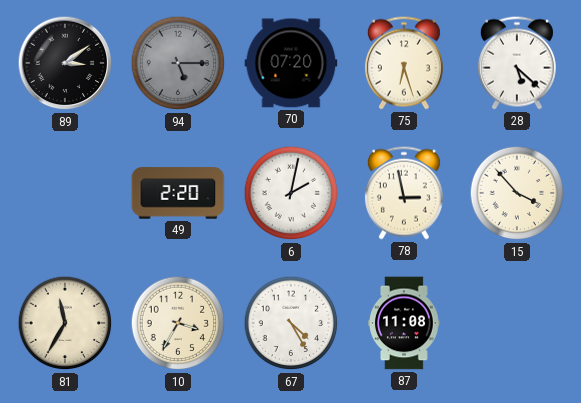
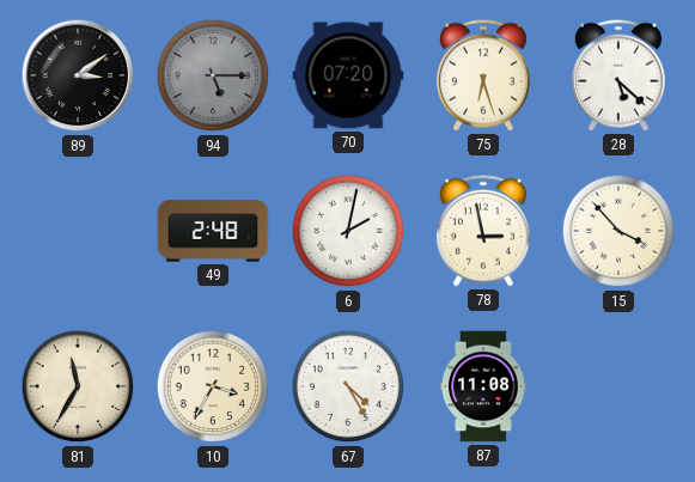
49: 2:20 -> 2:48
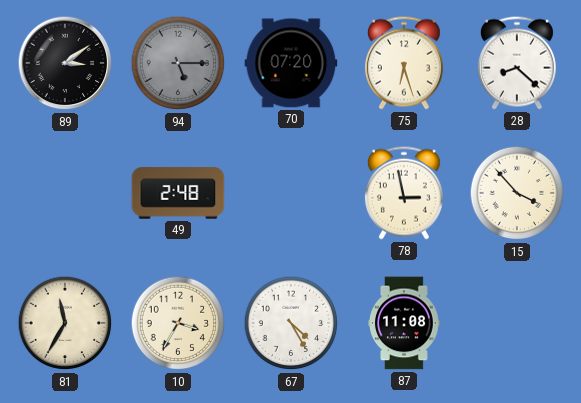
28: 5:22 -> 8:22
6: 2:02 -> none
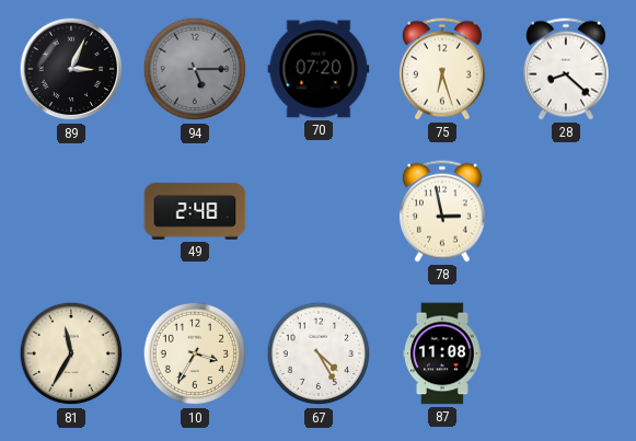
89: 3:09 -> 3:04
15: 3:53 -> none
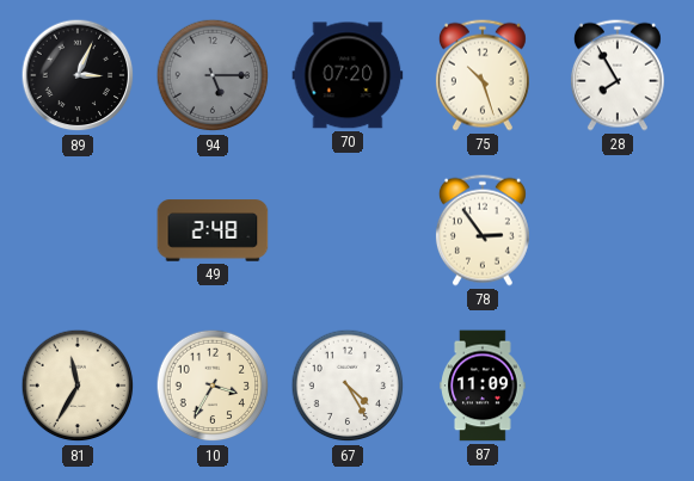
75: 6:27 -> 10:27
28: 8:22 -> 7:55
78: 2:58 -> 2:54
87: 11:08 -> 11:09
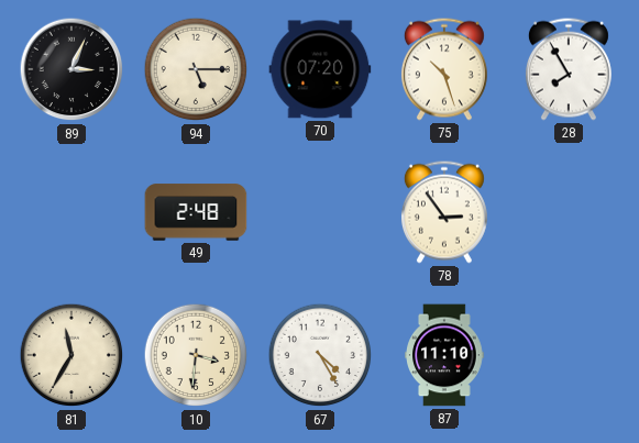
94 dial: grey -> cream
10: 3:35 -> 3:31
87: 11:09 -> 11:10
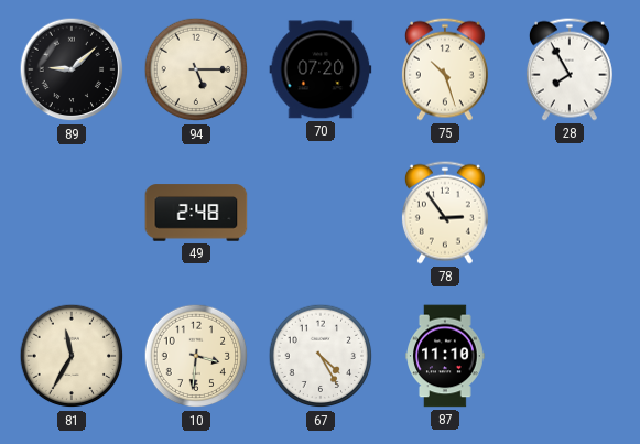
89: 3:04 -> 9:08
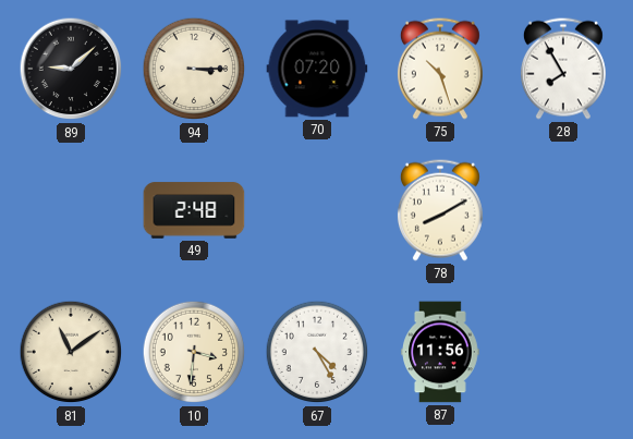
94: 5:15 -> 3:15
78: 2:54 -> 8:10
81: 11:35 -> 11:09
87: 11:10 -> 11:56
